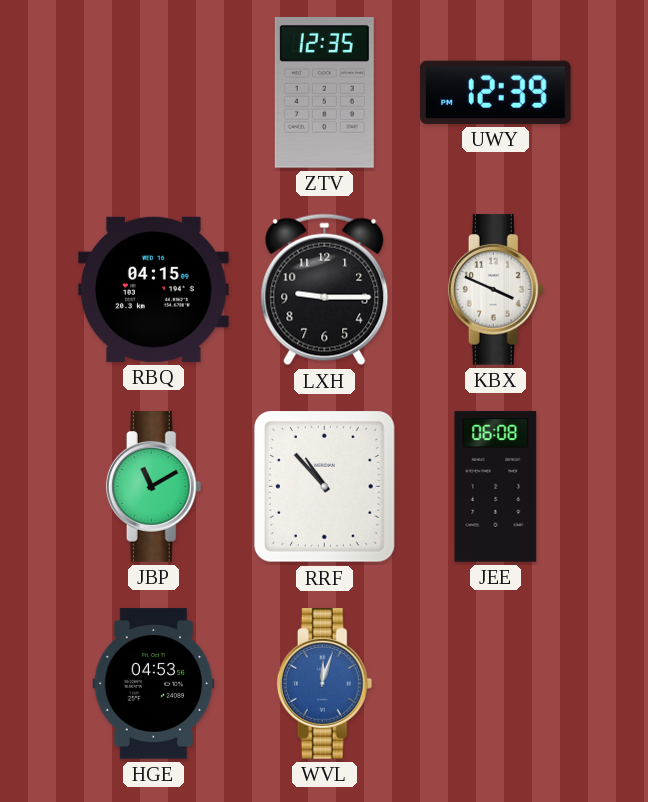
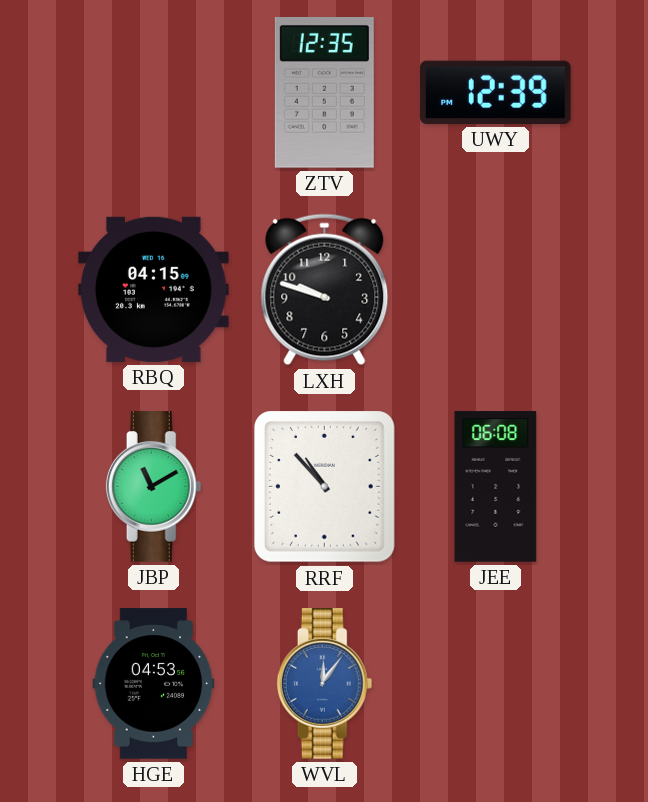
LXH: 9:15 -> 9:48
KBX: 3:49 -> none
WVL: 12:03 -> 12:06
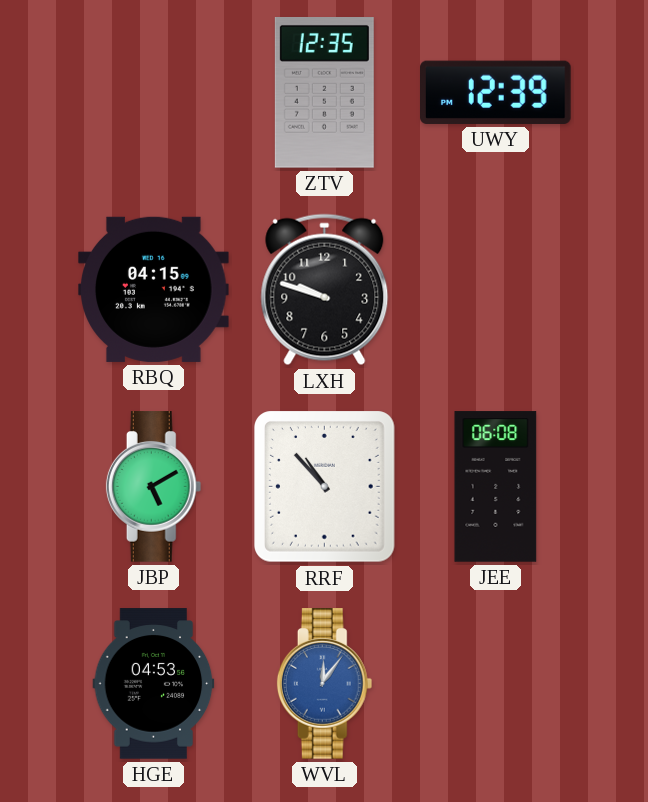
JBP: 11:10 -> 5:10
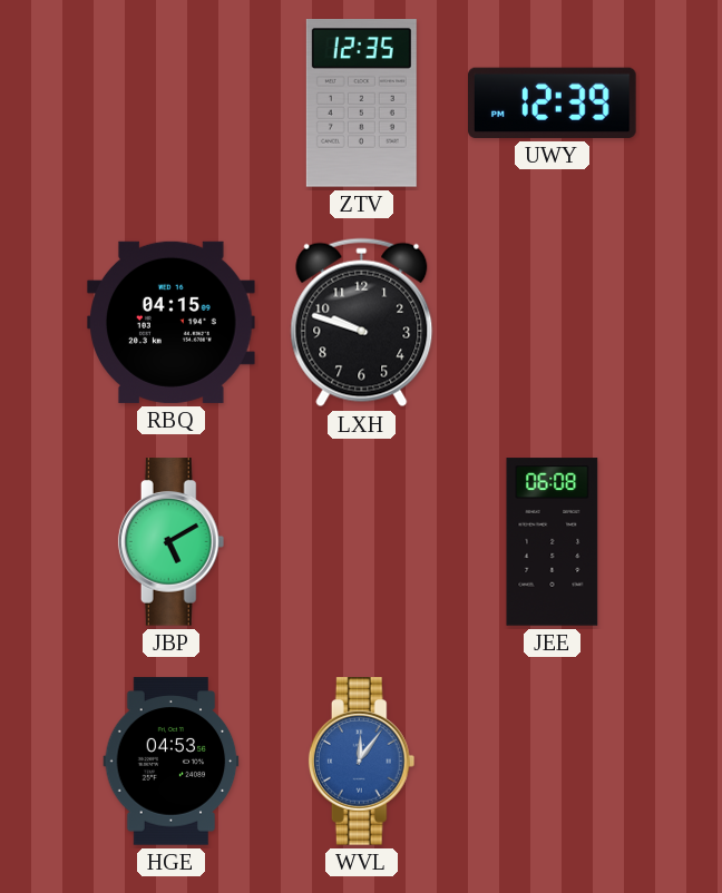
RRF: 10:53 -> none
